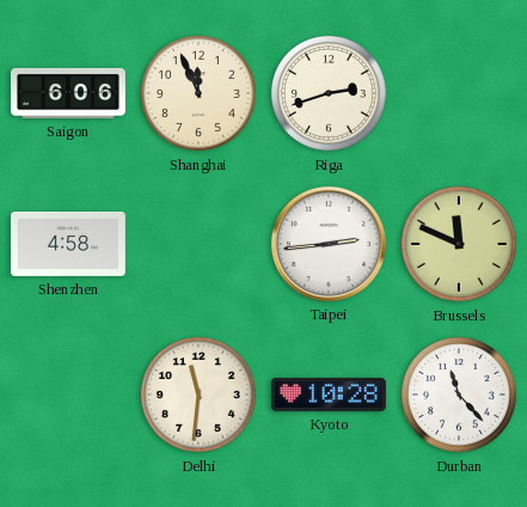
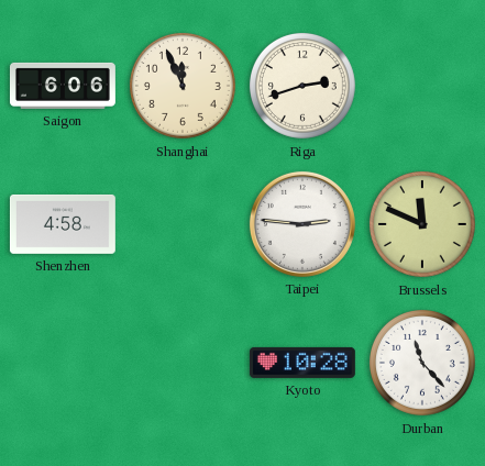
Taipei: 2:44 -> 2:46
Delhi: 11:31 -> none
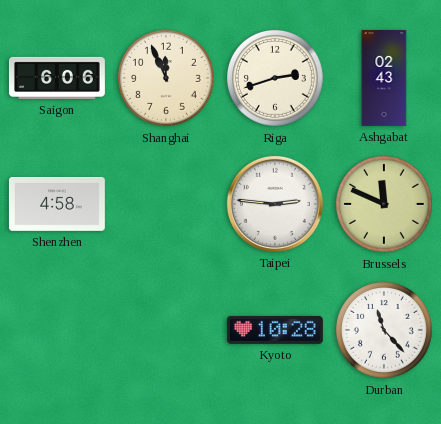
Ashgabat: none -> 02:43
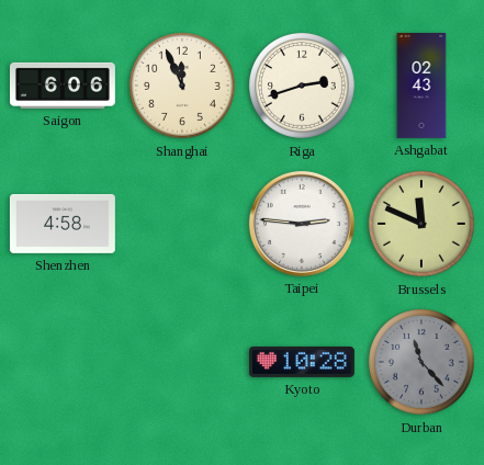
Durban dial: white -> grey
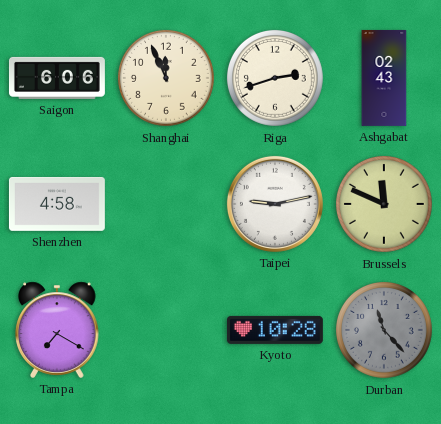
Taipei: 2:46 -> 9:13
Tampa: none -> 7:20
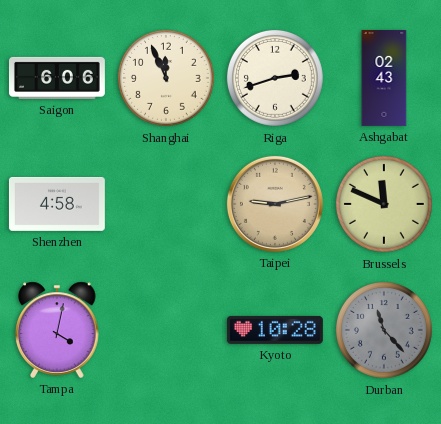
Taipei dial: white -> champagne
Tampa: 7:20 -> 4:02
